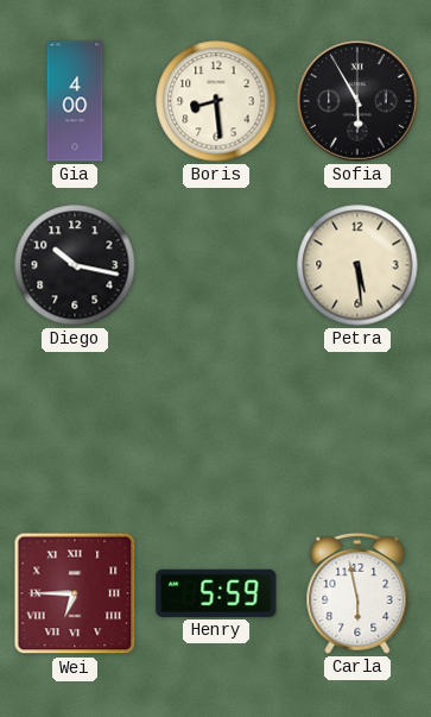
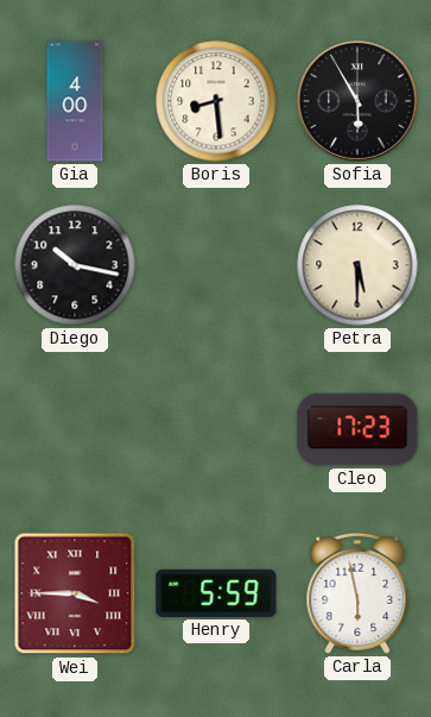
Petra: 5:29 -> 5:30
Cleo: none -> 17:23
Wei: 6:45 -> 3:45
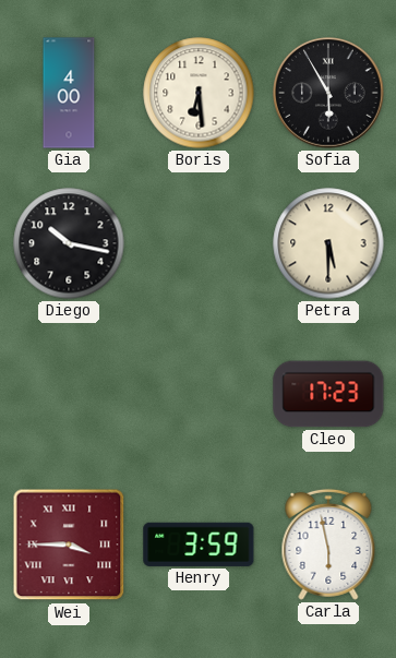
Boris: 8:29 -> 6:29
Henry: 5:59 -> 3:59
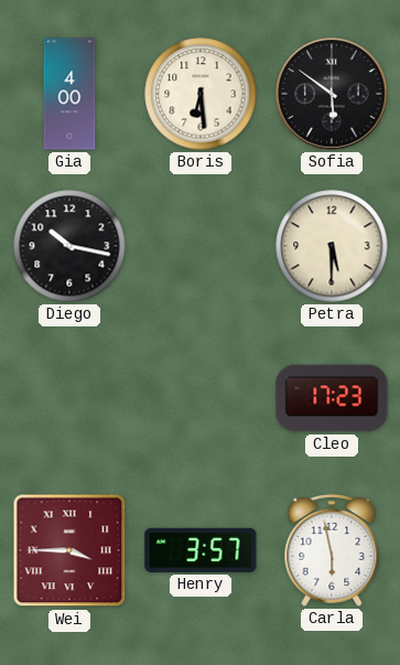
Sofia: 5:55 -> 5:51
Henry: 3:59 -> 3:57
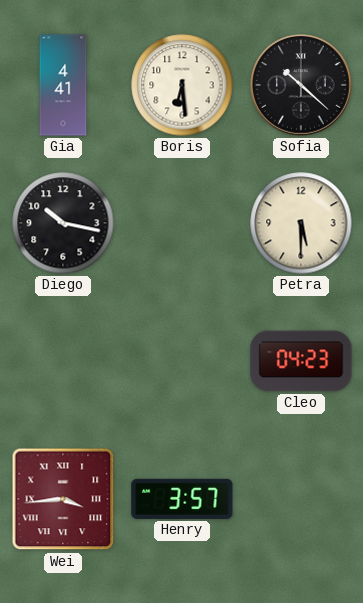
Gia: 4:00 -> 4:41
Sofia: 5:51 -> 10:22
Cleo: 17:23 -> 04:23
Wei: 3:45 -> 3:44
Carla: 5:58 -> none
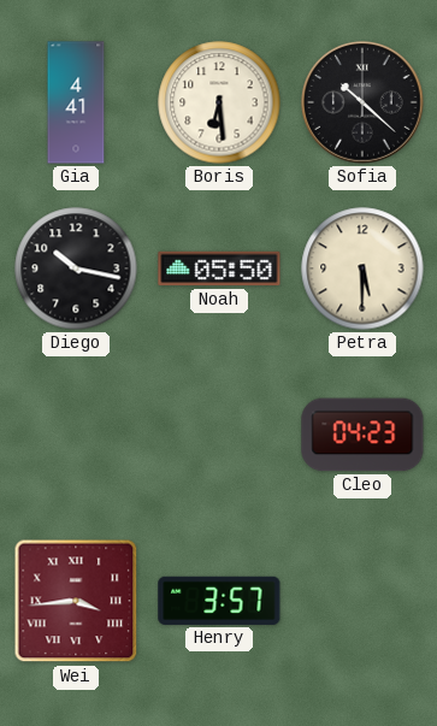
Noah: none -> 05:50
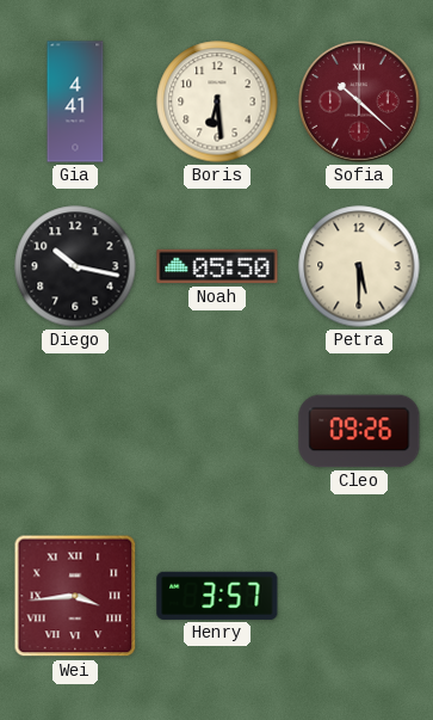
Sofia dial: black -> burgundy
Cleo: 04:23 -> 09:26
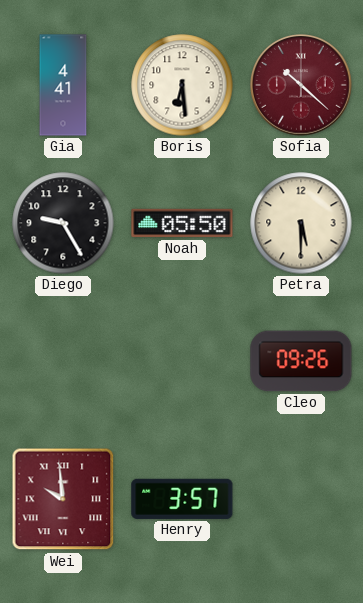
Diego: 10:17 -> 9:25
Wei: 3:44 -> 9:59
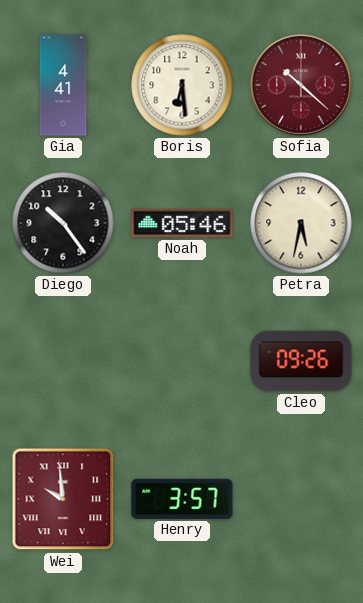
Diego: 9:25 -> 10:24
Noah: 05:50 -> 05:46
Petra: 5:30 -> 5:32
